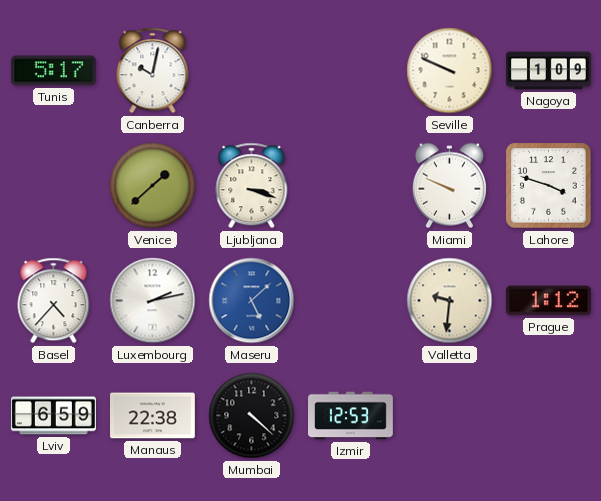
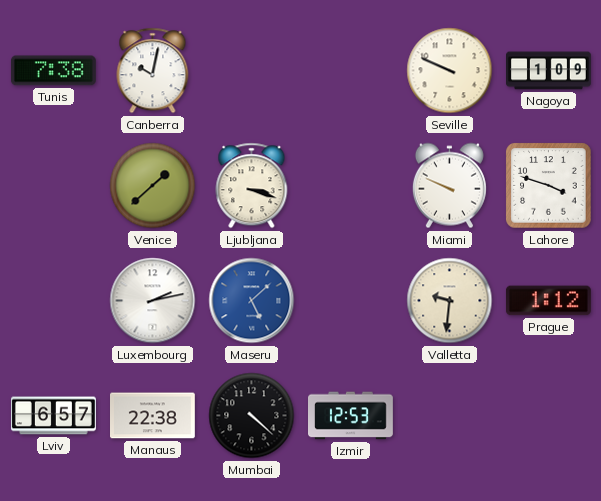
Tunis: 5:17 -> 7:38
Basel: 4:37 -> none
Lviv: 6:59 -> 6:57
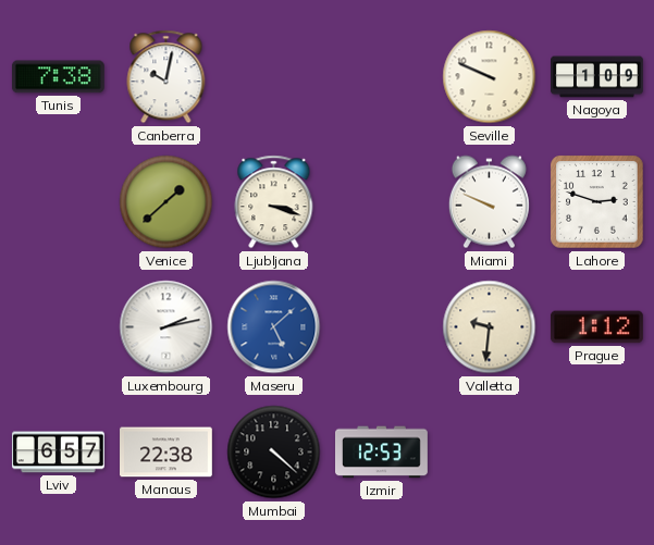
Lahore: 3:48 -> 2:48
